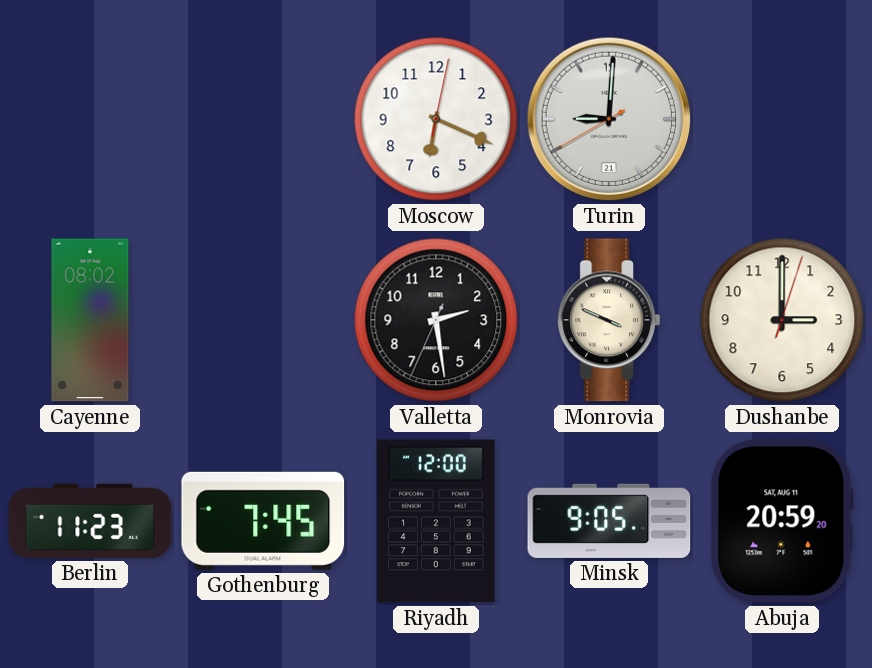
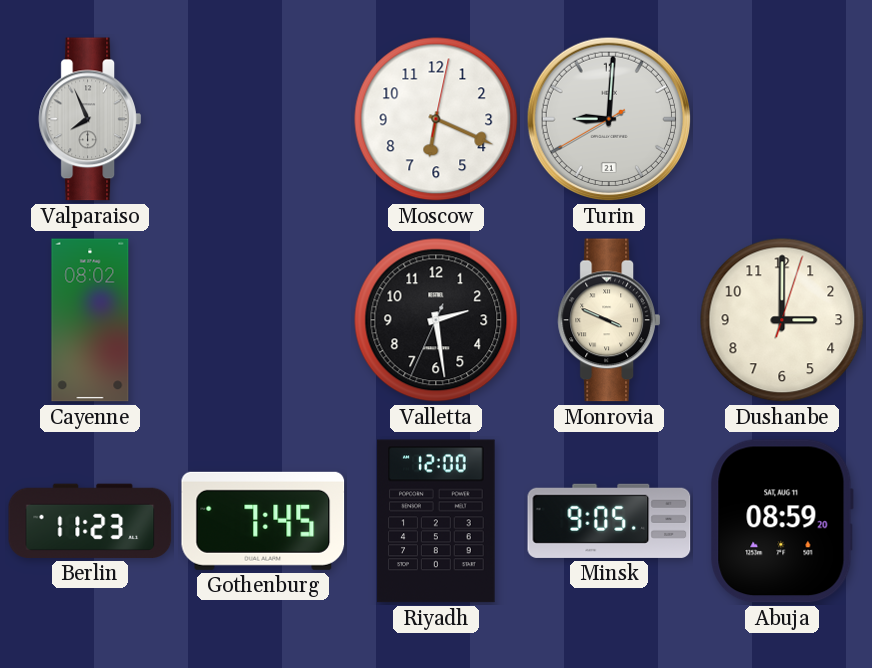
Valparaiso: none -> 7:56
Abuja: 20:59 -> 08:59
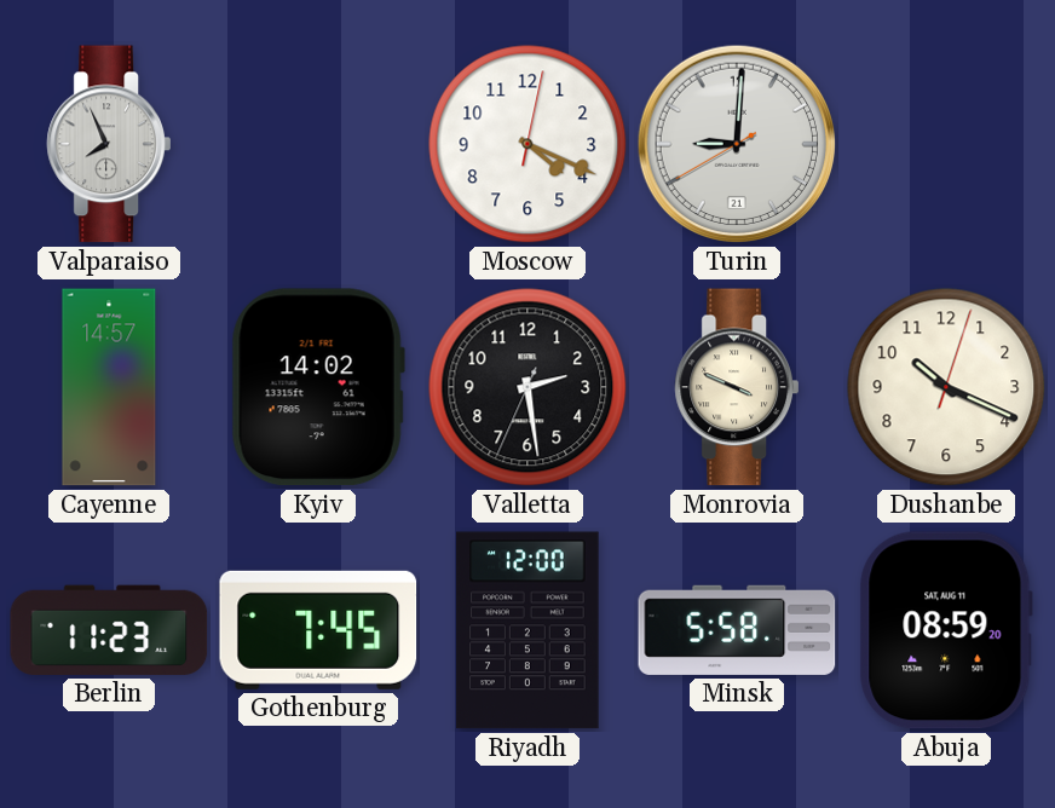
Moscow: 6:19 -> 4:19
Cayenne: 08:02 -> 14:57
Kyiv: none -> 14:02
Dushanbe: 3:00 -> 10:19
Minsk: 9:05 -> 5:58
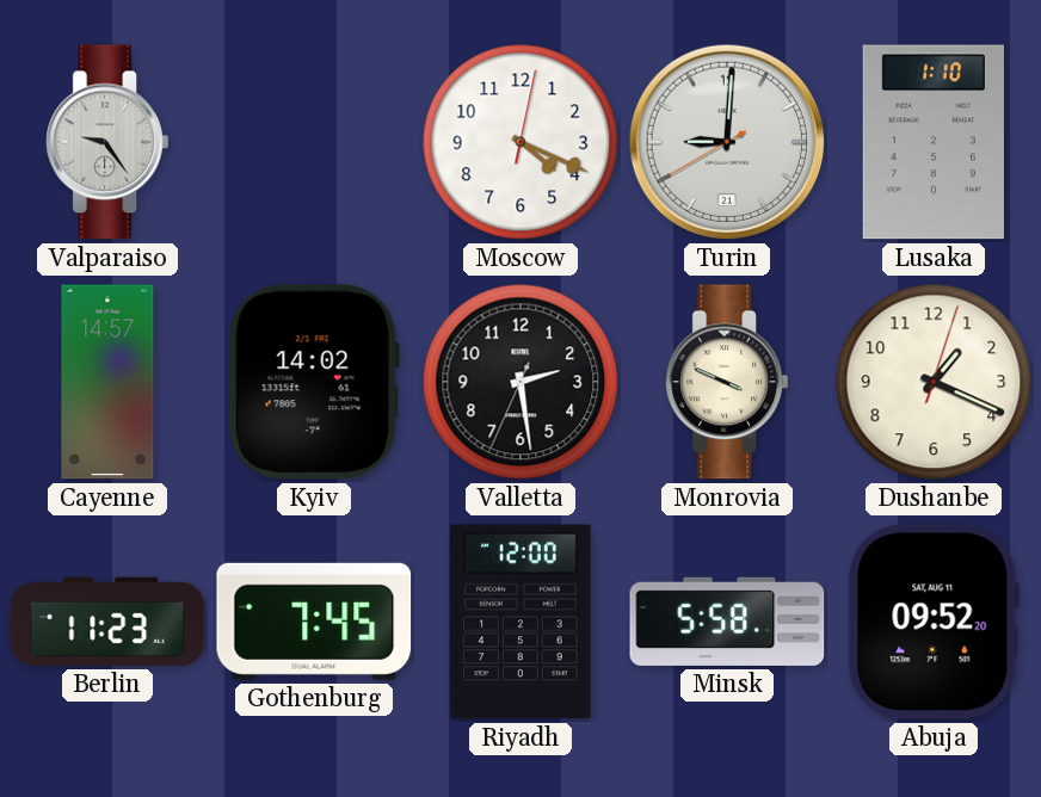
Valparaiso: 7:56 -> 9:24
Lusaka: none -> 1:10
Dushanbe: 10:19 -> 1:19
Abuja: 08:59 -> 09:52
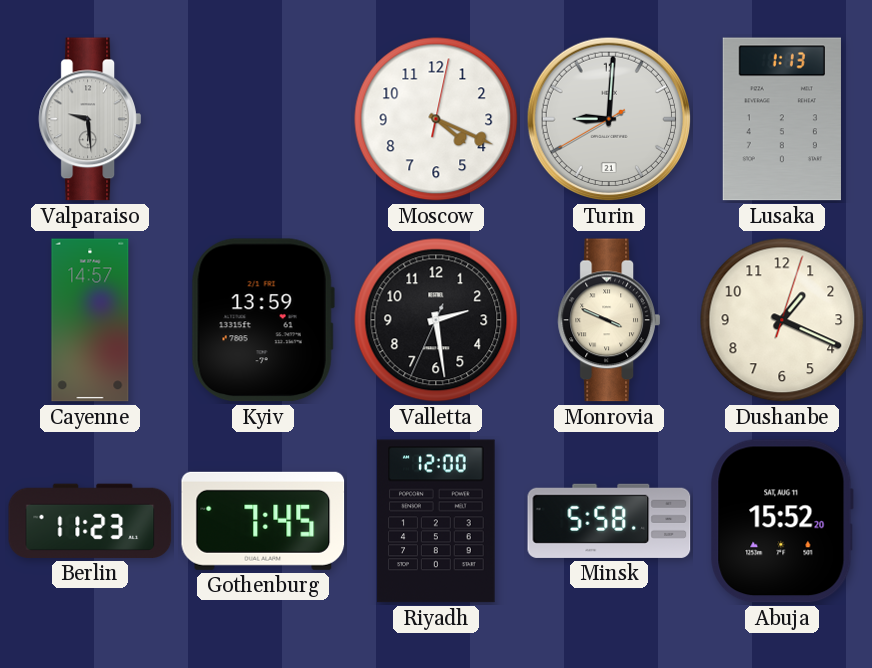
Valparaiso: 9:24 -> 9:29
Lusaka: 1:10 -> 1:13
Kyiv: 14:02 -> 13:59
Abuja: 09:52 -> 15:52
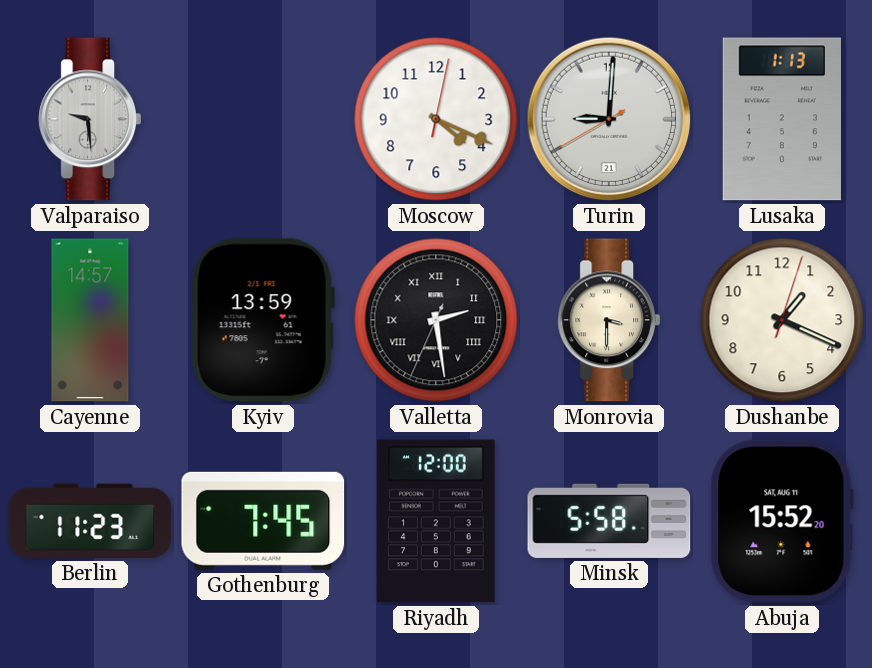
Valletta numerals: Arabic -> Roman
Monrovia: 3:49 -> 3:30
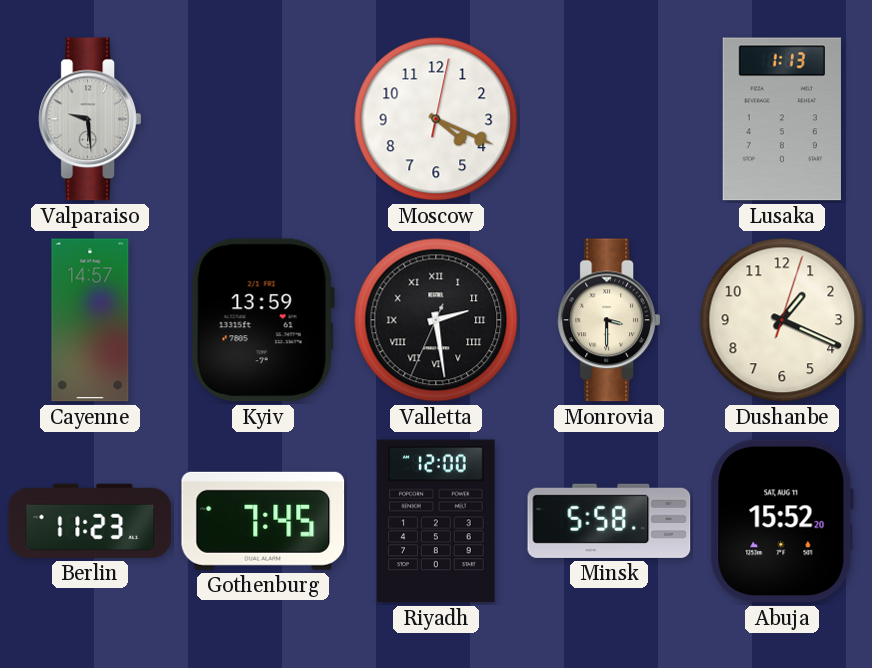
Turin: 9:00 -> none
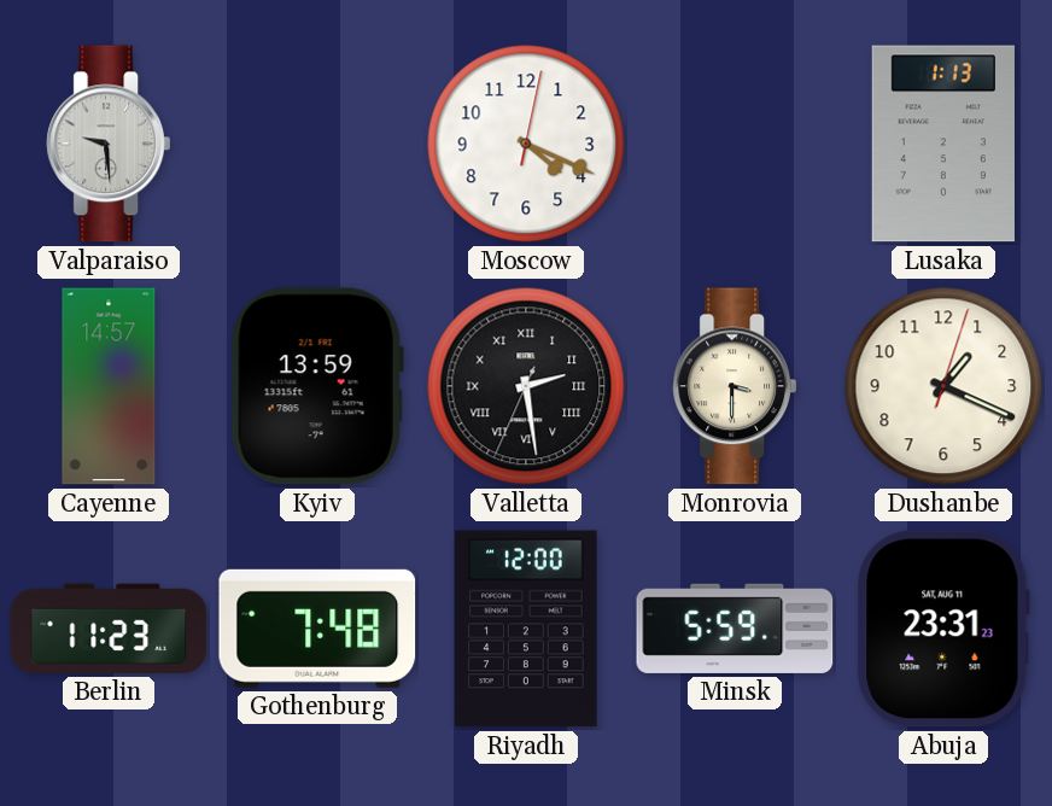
Gothenburg: 7:45 -> 7:48
Minsk: 5:58 -> 5:59
Abuja: 15:52 -> 23:31
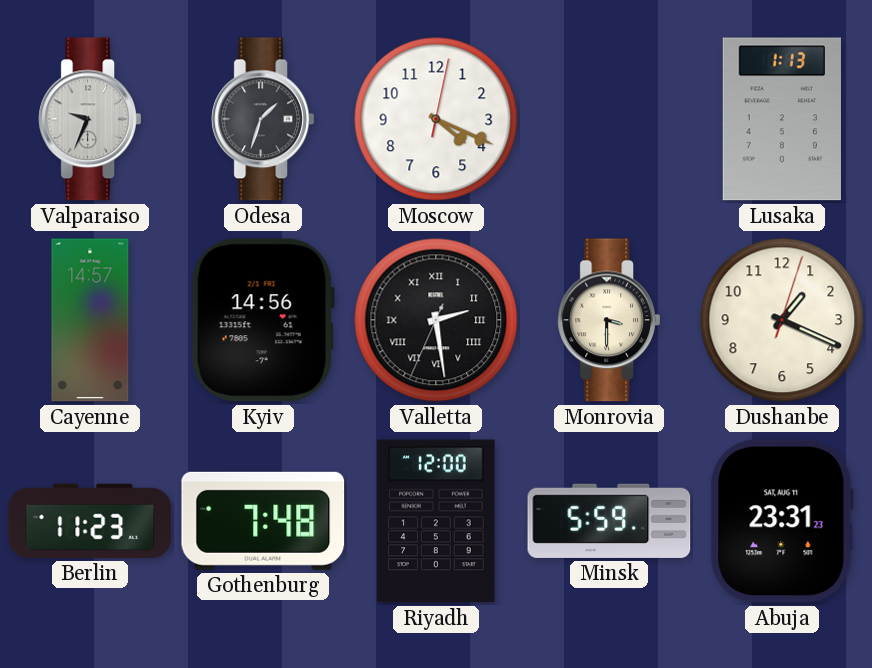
Valparaiso: 9:29 -> 9:34
Odesa: none -> 1:33
Kyiv: 13:59 -> 14:56
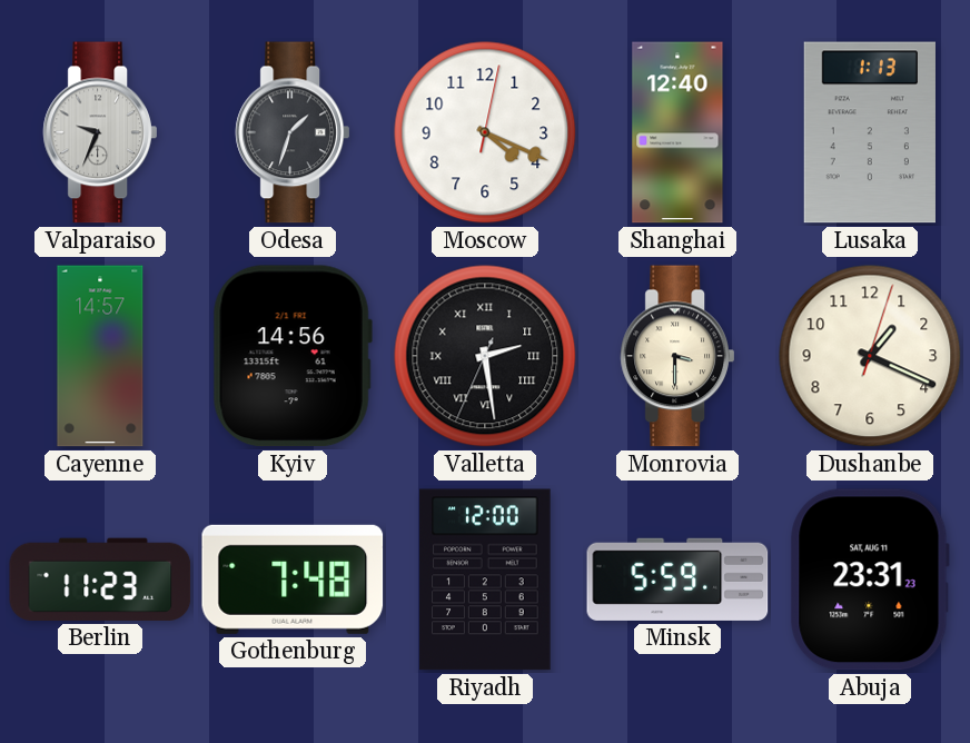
Shanghai: none -> 12:40
